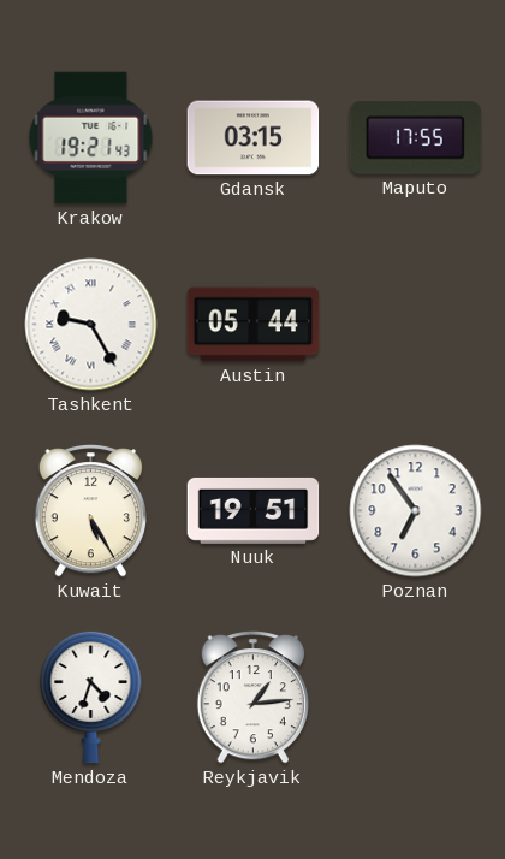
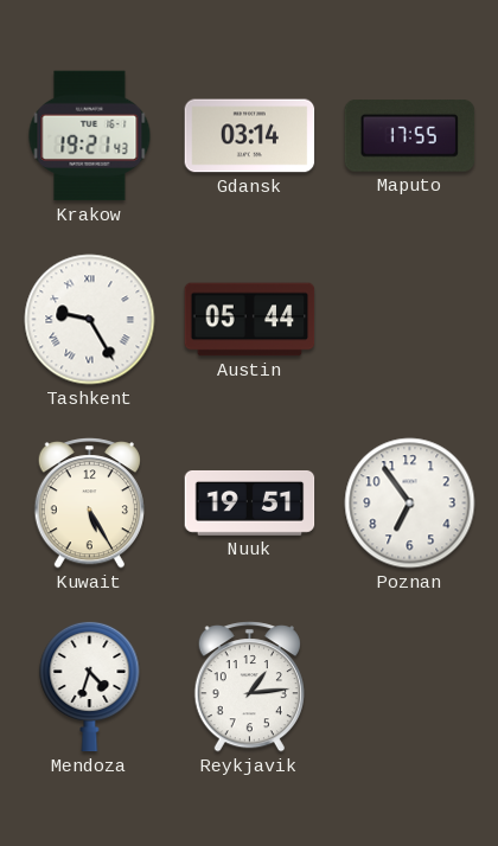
Gdansk: 03:15 -> 03:14
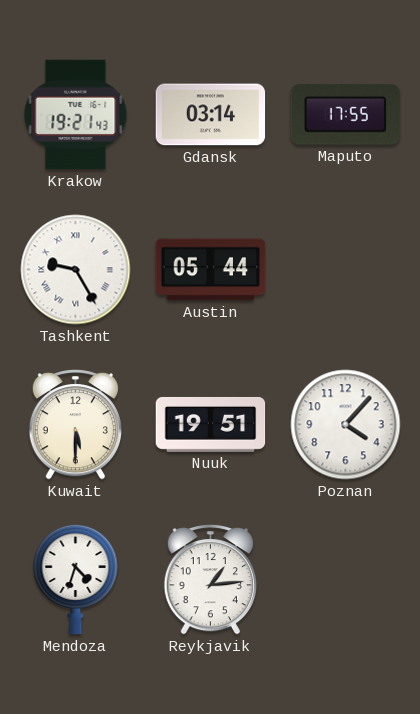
Kuwait: 5:25 -> 5:30
Poznan: 6:54 -> 4:07
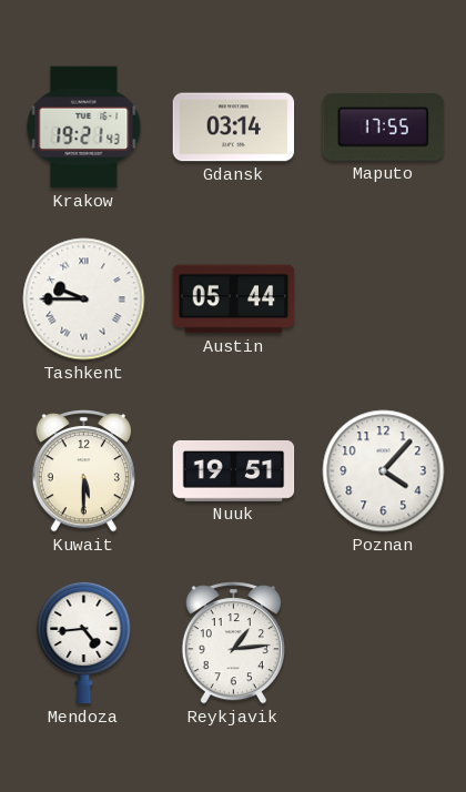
Tashkent: 9:25 -> 9:45
Mendoza: 4:33 -> 4:44
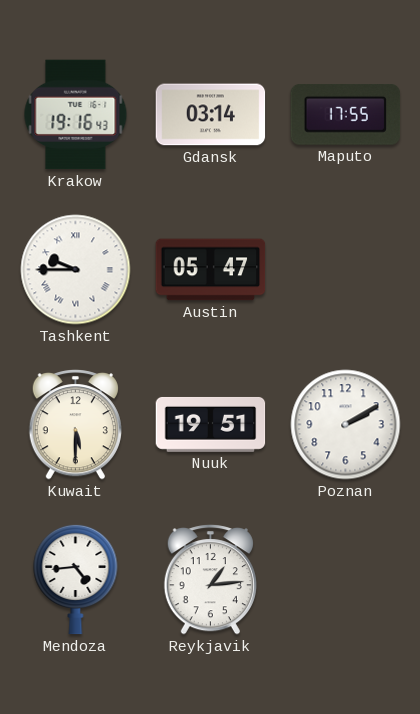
Krakow: 19:21 -> 19:16
Austin: 05:44 -> 05:47
Poznan: 4:07 -> 2:10
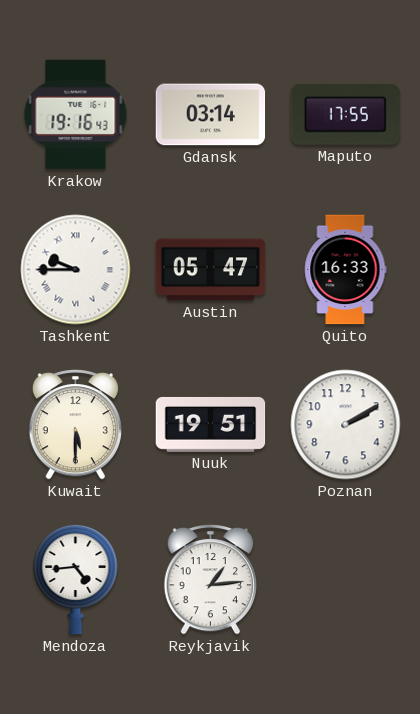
Quito: none -> 16:33
